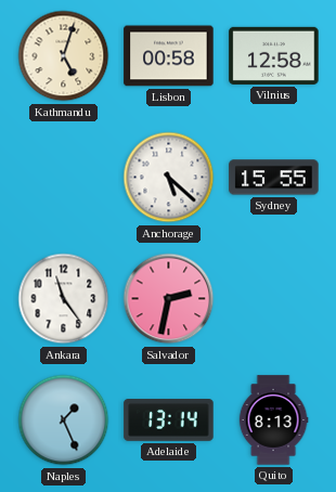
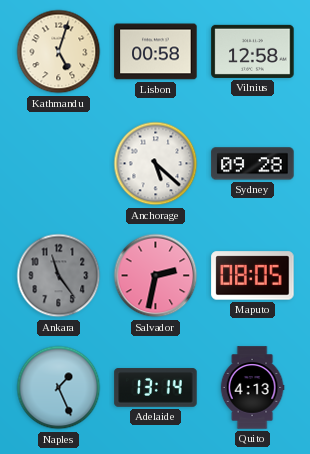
Sydney: 15:55 -> 09:28
Ankara dial: white -> grey
Maputo: none -> 08:05
Quito: 8:13 -> 4:13
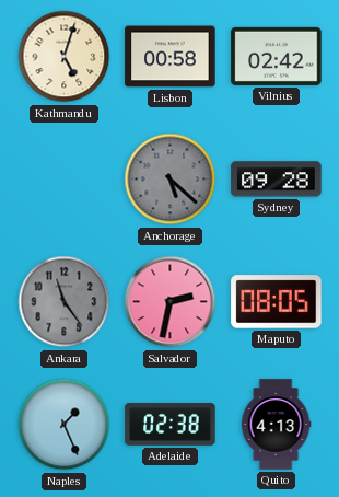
Vilnius: 12:58 -> 02:42
Anchorage dial: white -> grey
Adelaide: 13:14 -> 02:38
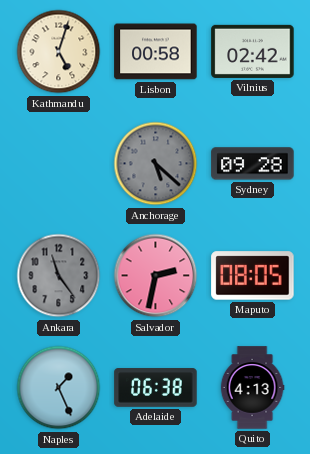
Adelaide: 02:38 -> 06:38
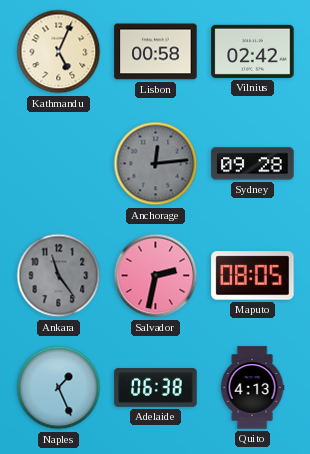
Kathmandu: 5:03 -> 5:04
Anchorage: 5:22 -> 12:14
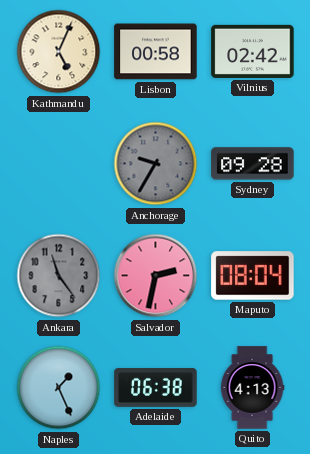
Anchorage: 12:14 -> 9:35
Maputo: 08:05 -> 08:04
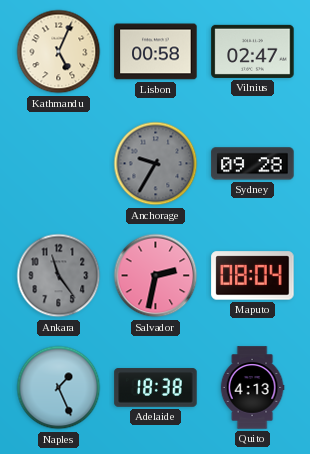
Vilnius: 02:42 -> 02:47
Adelaide: 06:38 -> 18:38
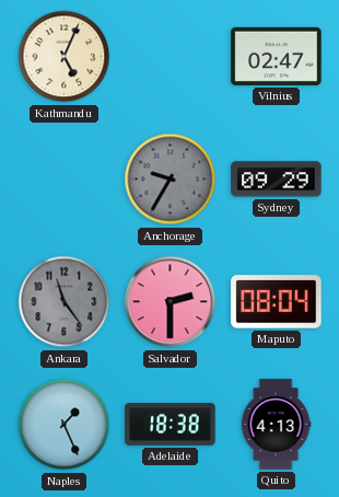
Lisbon: 00:58 -> none
Sydney: 09:28 -> 09:29
Salvador: 2:32 -> 2:30
